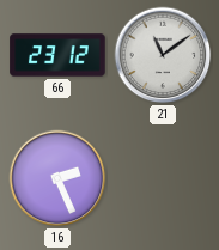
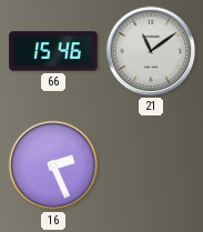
66: 23:12 -> 15:46
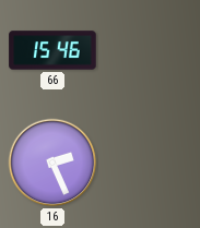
21: 11:09 -> none
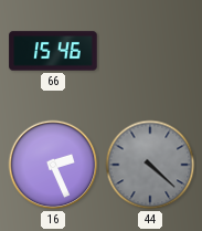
44: none -> 4:22
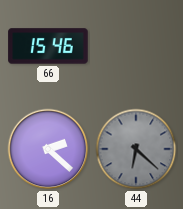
16: 2:26 -> 2:22
44: 4:22 -> 6:22
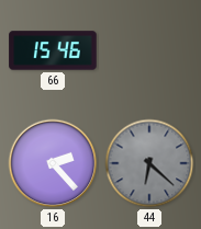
16: 2:22 -> 2:23
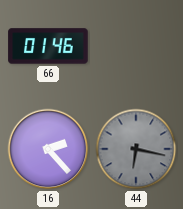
66: 15:46 -> 01:46
44: 6:22 -> 6:17
